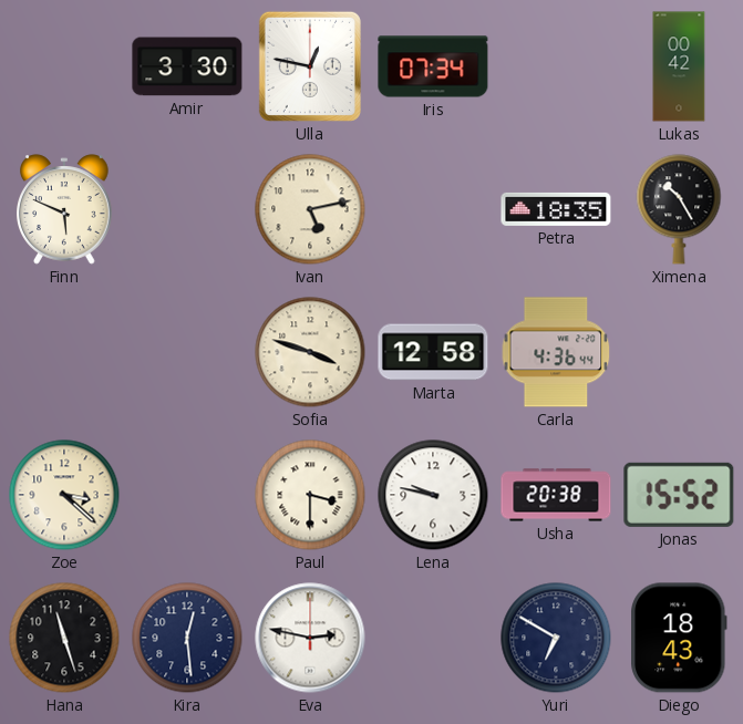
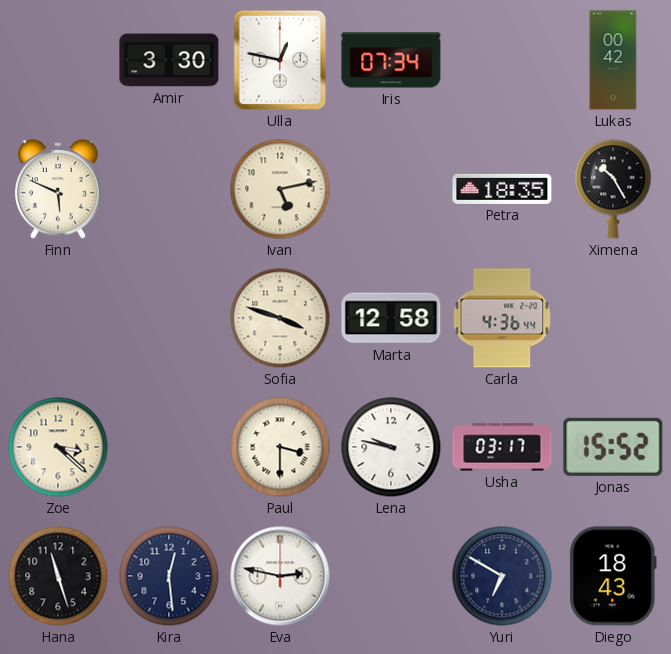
Usha: 20:38 -> 03:17
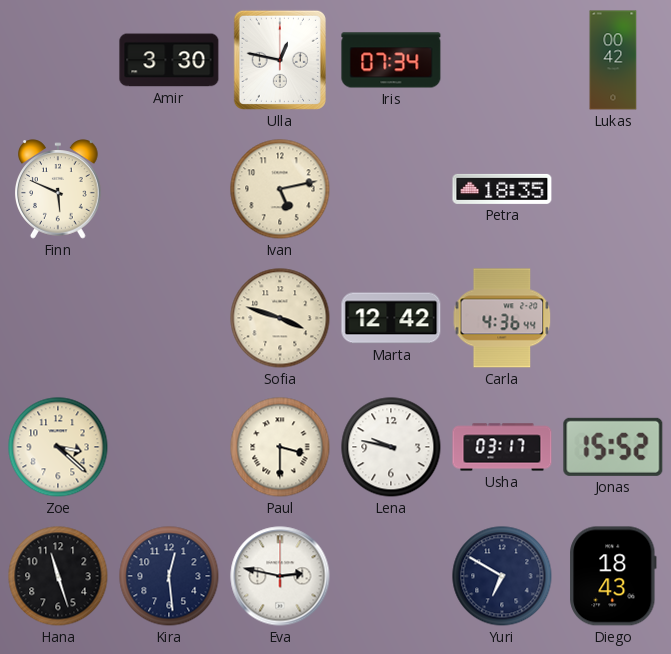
Ximena: 10:25 -> none
Marta: 12:58 -> 12:42
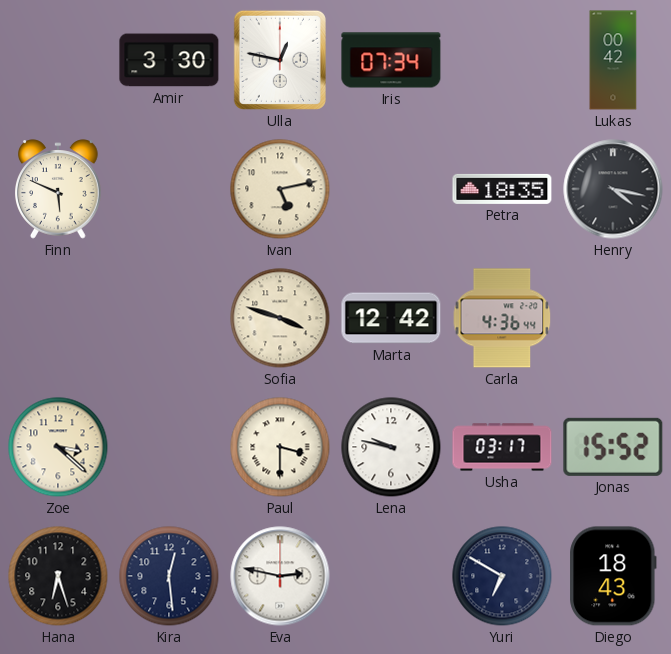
Henry: none -> 4:17
Hana: 11:27 -> 6:27
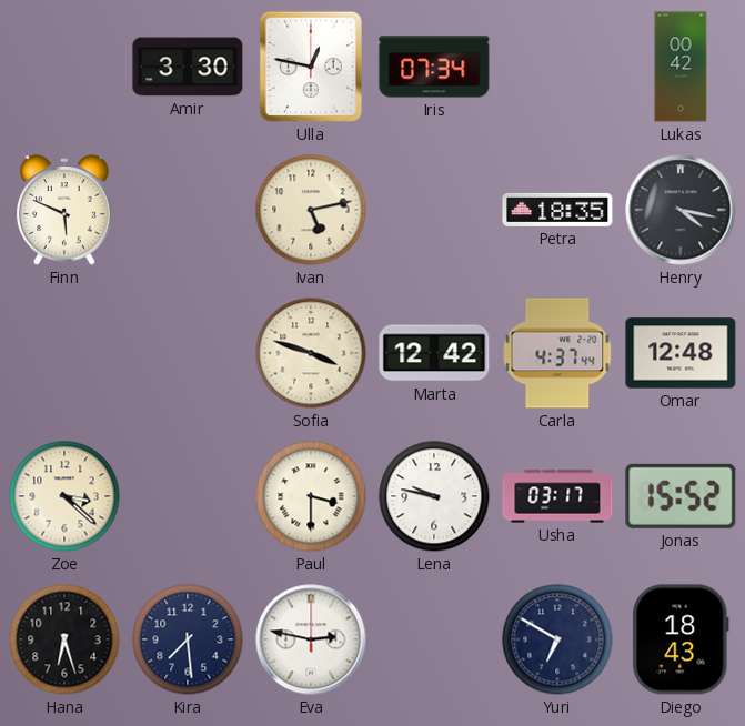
Carla: 4:36 -> 4:37
Omar: none -> 12:48
Kira: 12:29 -> 7:29
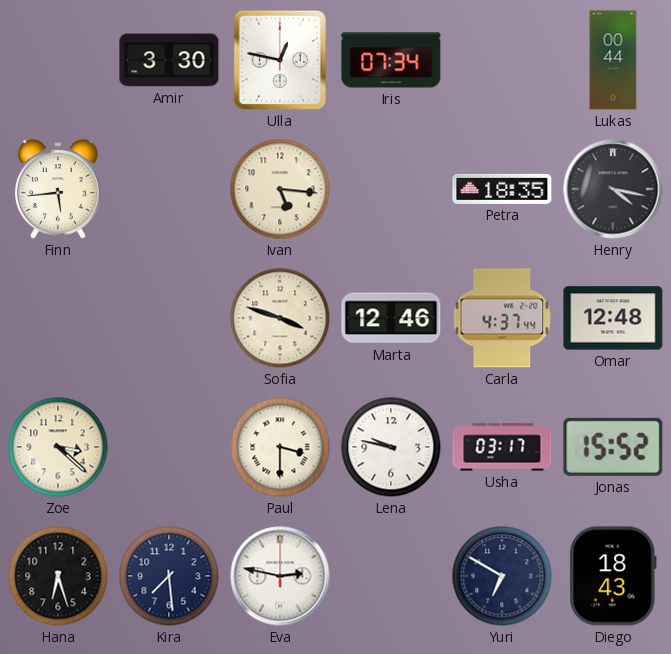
Lukas: 00:42 -> 00:44
Finn: 5:49 -> 5:44
Ivan: 5:13 -> 5:16
Marta: 12:42 -> 12:46
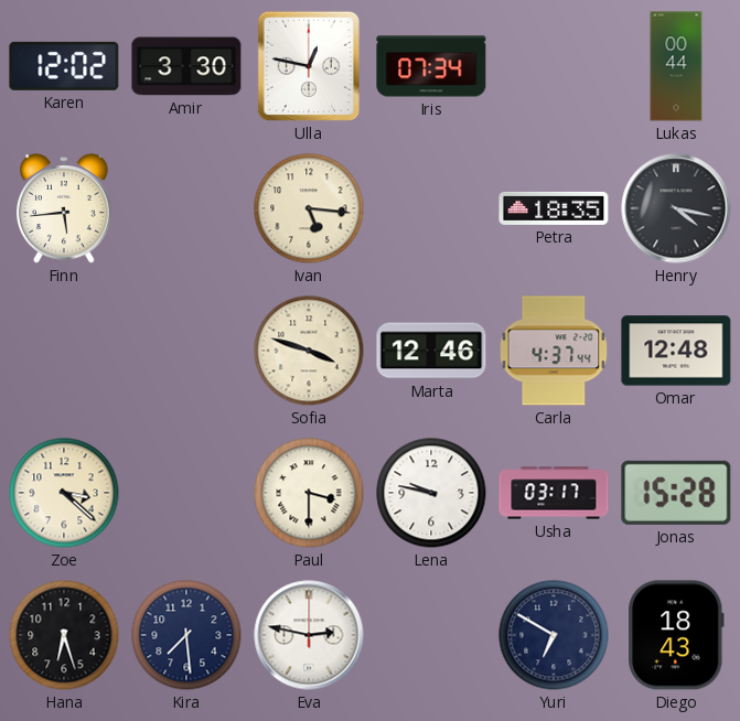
Karen: none -> 12:02
Jonas: 15:52 -> 15:28
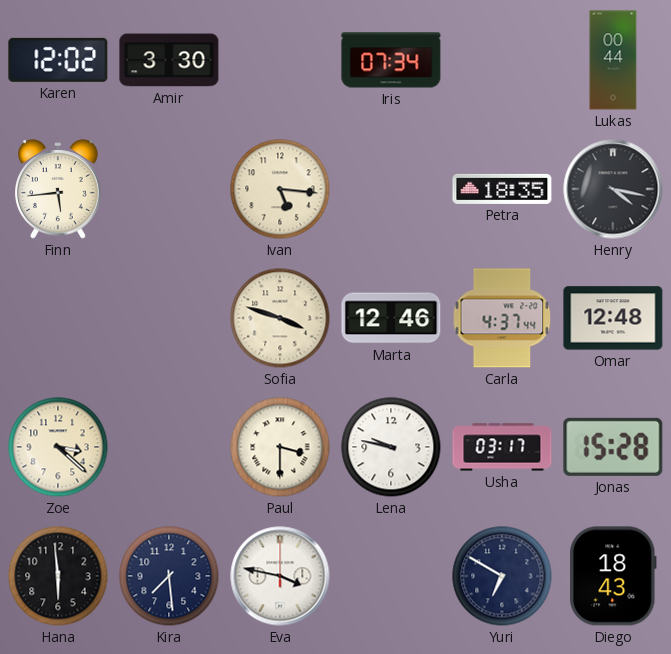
Ulla: 12:47 -> none
Hana: 6:27 -> 5:59
Eva: 2:47 -> 3:47
